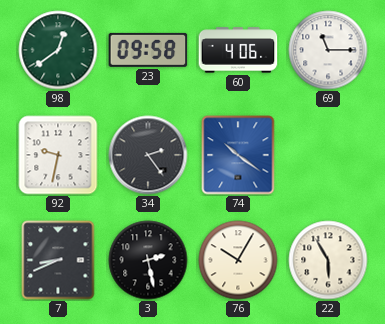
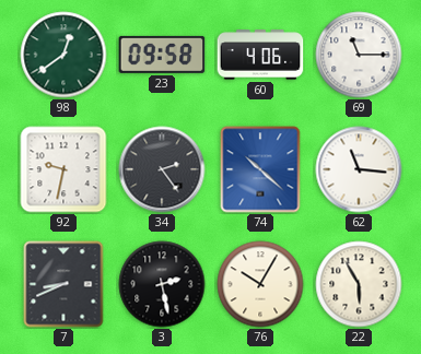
74: 10:21 -> 10:22
62: none -> 11:16
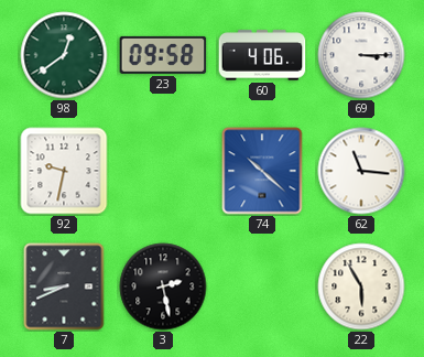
69: 11:15 -> 3:15
34: 2:24 -> none
76: 10:05 -> none
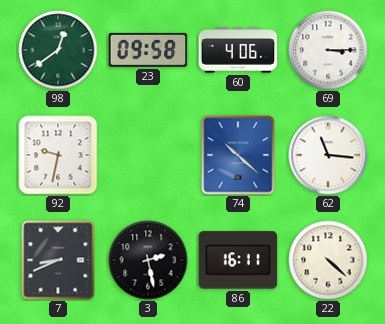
86: none -> 16:11
22: 5:55 -> 4:22
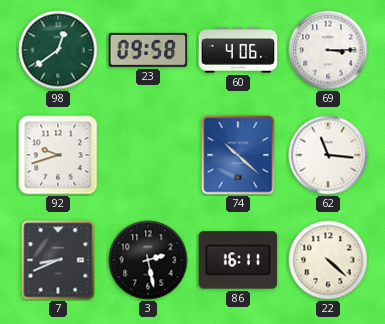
92: 9:32 -> 9:42
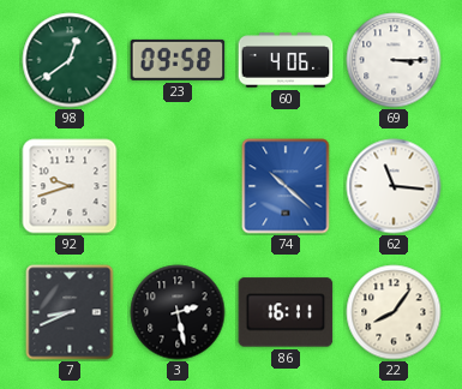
22: 4:22 -> 8:06
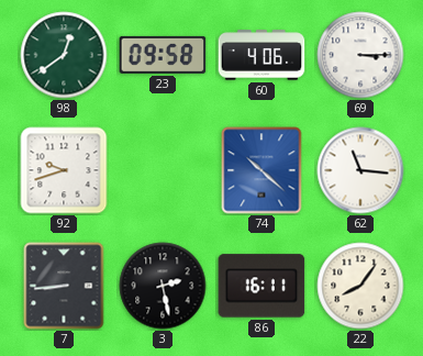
7: 8:41 -> 8:44
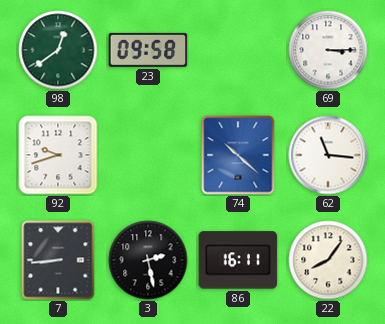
60: 4:06 -> none
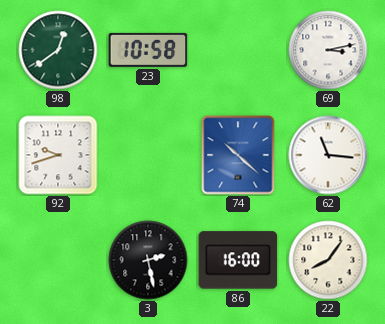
23: 09:58 -> 10:58
69: 3:15 -> 3:13
7: 8:44 -> none
86: 16:11 -> 16:00
